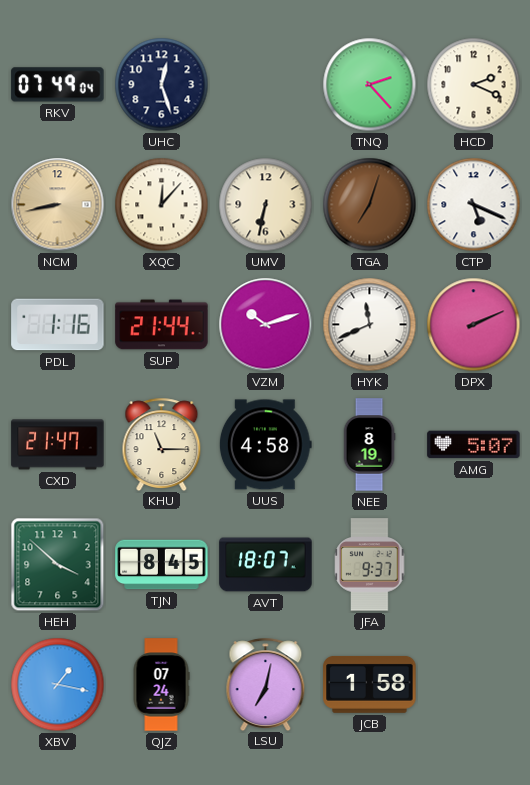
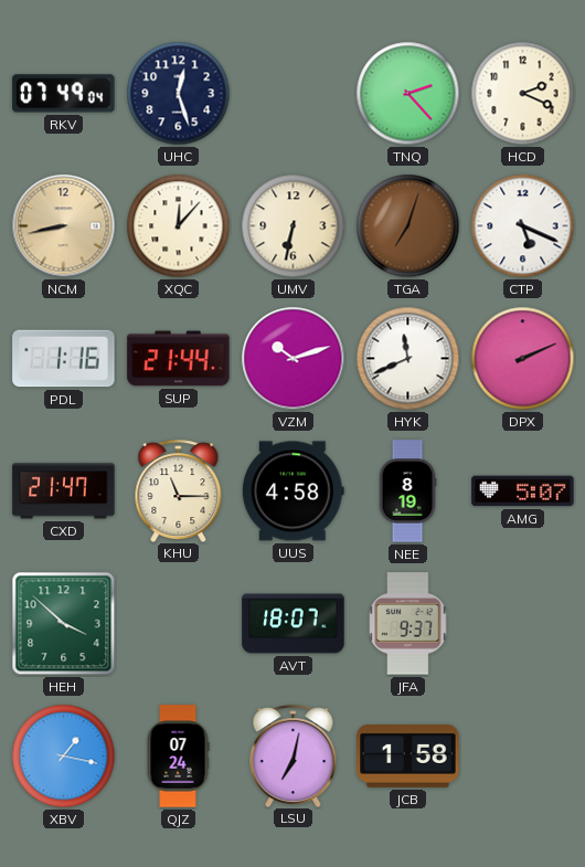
TJN: 8:45 -> none
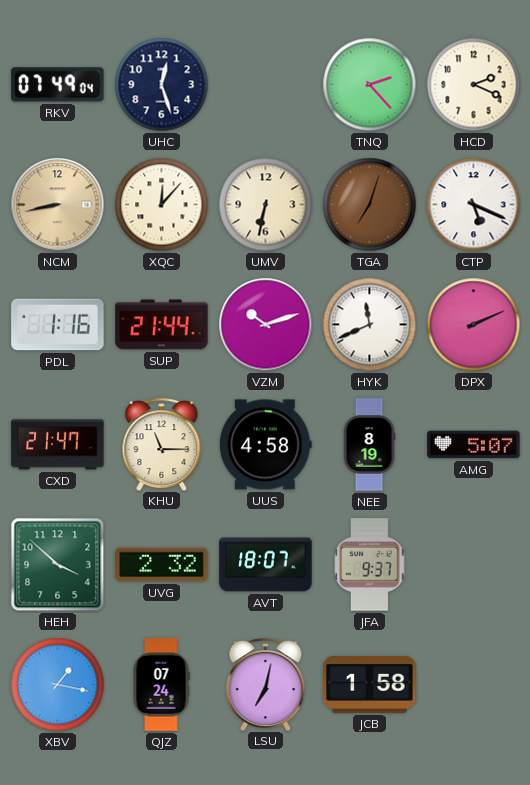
UVG: none -> 2:32
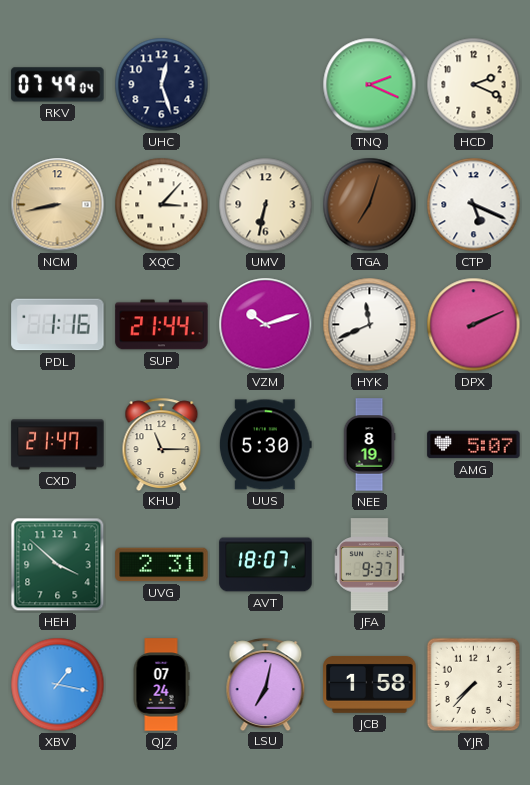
TNQ: 2:23 -> 2:19
XQC: 12:07 -> 3:07
UUS: 4:58 -> 5:30
UVG: 2:32 -> 2:31
YJR: none -> 7:37
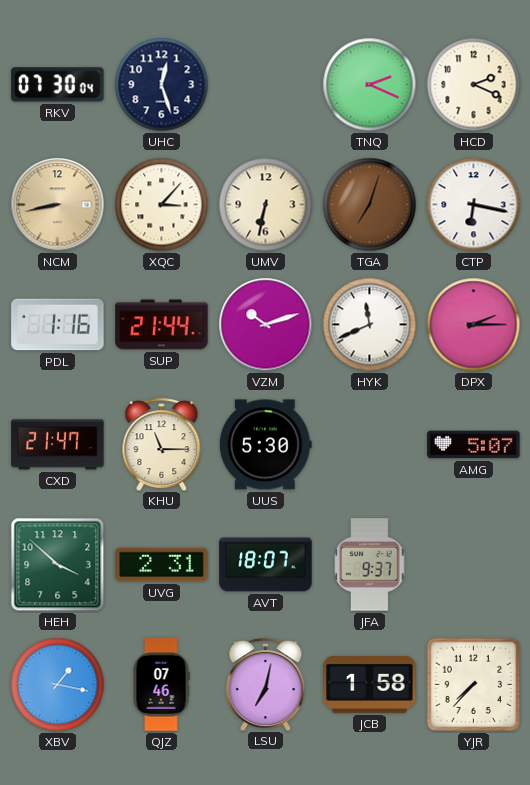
RKV: 07:49 -> 07:30
CTP: 5:19 -> 6:17
DPX: 2:11 -> 2:15
NEE: 8:19 -> none
QJZ: 07:24 -> 07:46
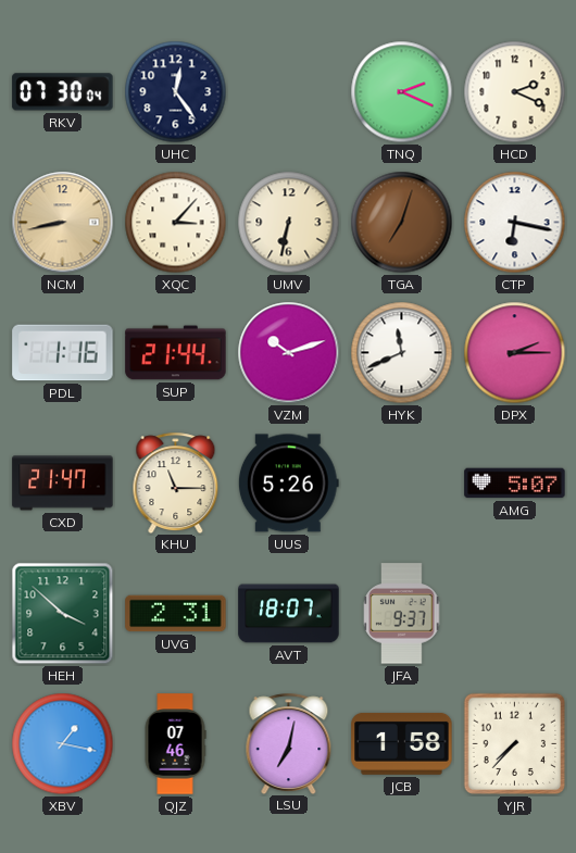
UHC: 12:27 -> 12:24
UUS: 5:30 -> 5:26
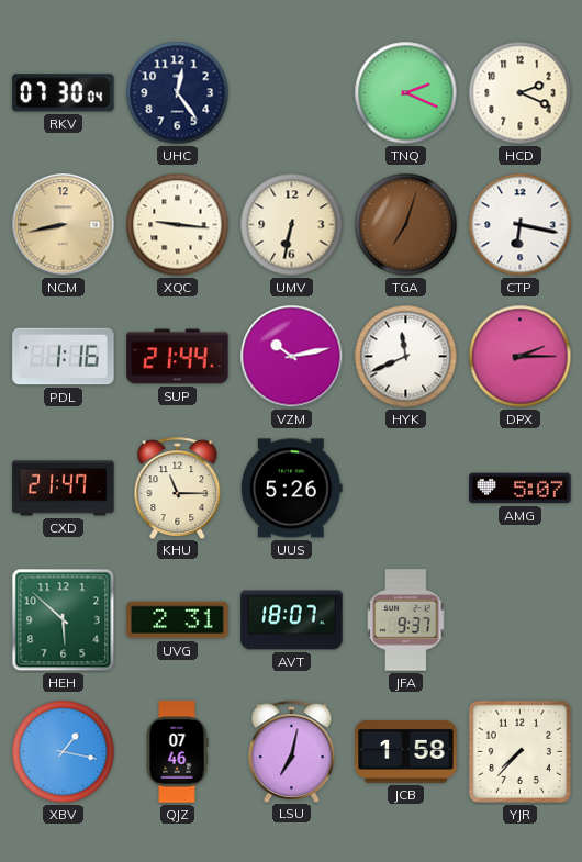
XQC: 3:07 -> 9:16
VZM: 10:12 -> 10:13
HEH: 3:52 -> 5:52
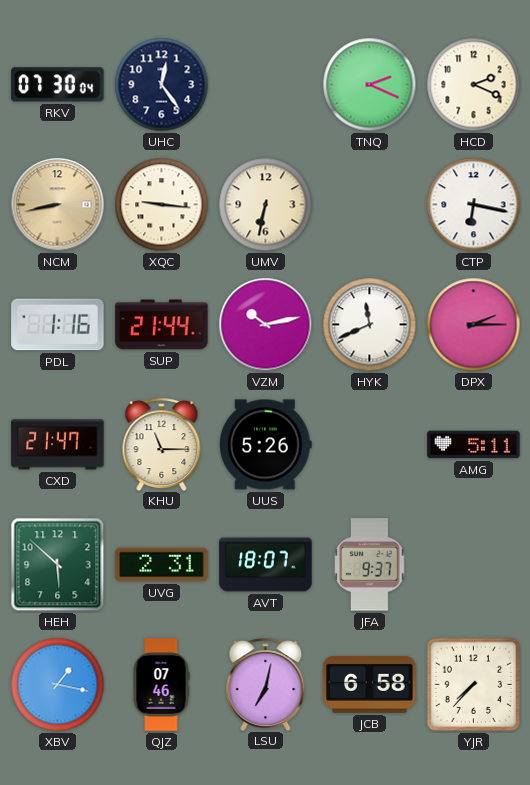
TGA: 7:03 -> none
AMG: 5:07 -> 5:11
JCB: 1:58 -> 6:58
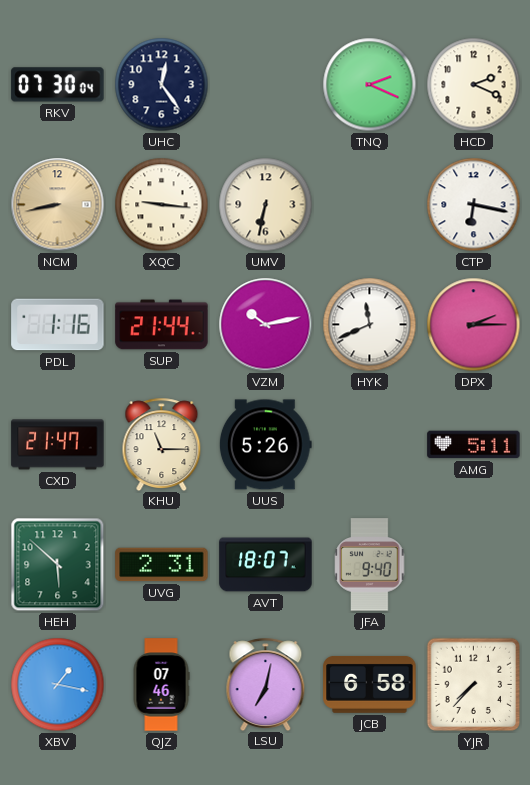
JFA: 9:37 -> 9:40
